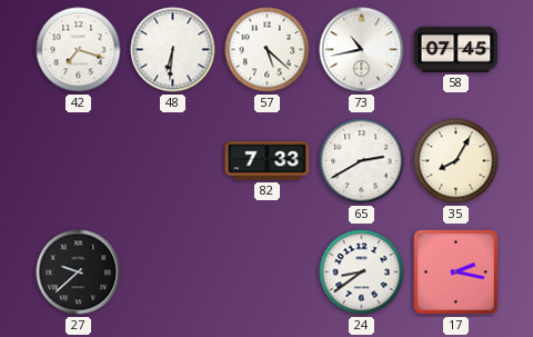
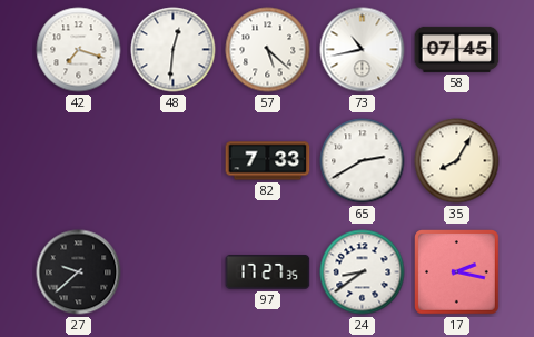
48: 6:31 -> 12:31
97: none -> 17:27
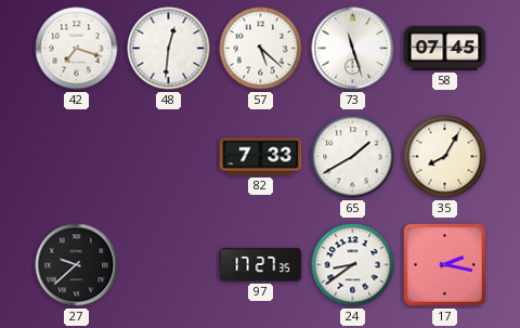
73: 10:43 -> 11:27
65: 2:40 -> 1:40
